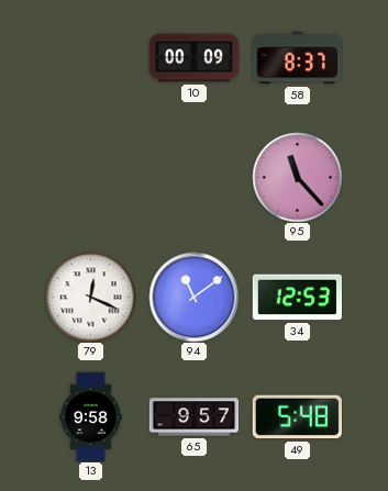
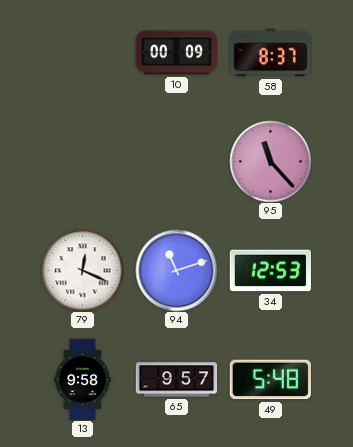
94: 11:09 -> 11:12
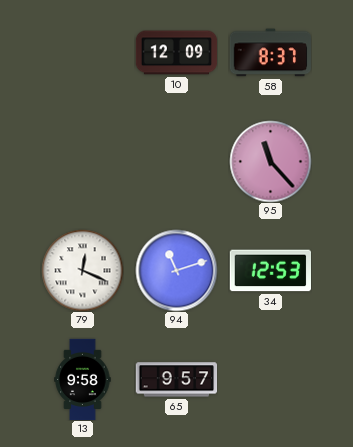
10: 00:09 -> 12:09
49: 5:48 -> none
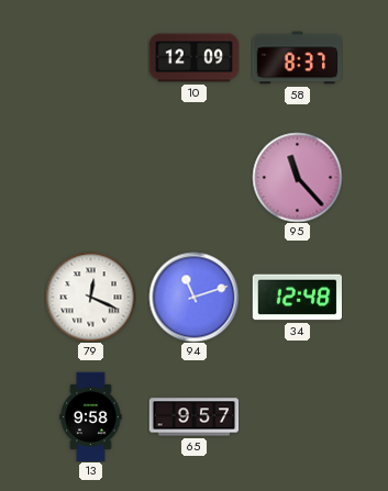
34: 12:53 -> 12:48
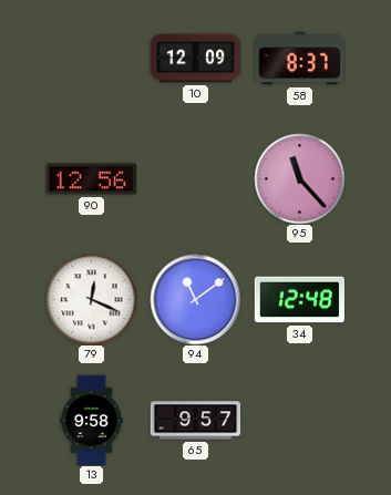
90: none -> 12:56
94: 11:12 -> 11:09
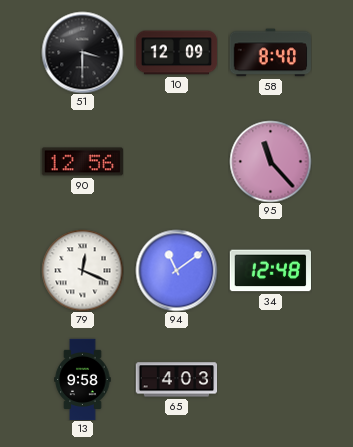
51: none -> 3:30
58: 8:37 -> 8:40
65: 9:57 -> 4:03
